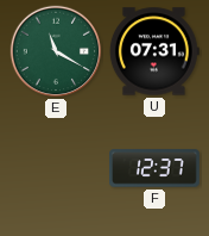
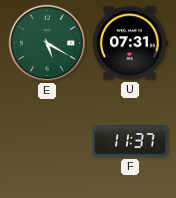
E: 11:20 -> 5:20
F: 12:37 -> 11:37
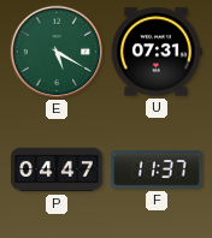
P: none -> 04:47
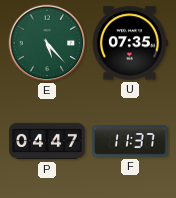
E: 5:20 -> 5:23
U: 07:31 -> 07:35
